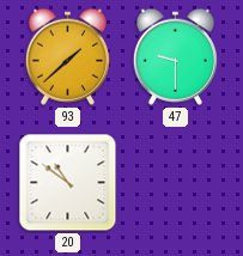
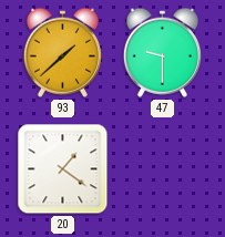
20: 10:51 -> 1:21
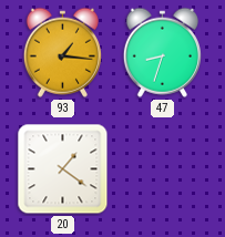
93: 1:38 -> 1:16
47: 9:30 -> 8:33
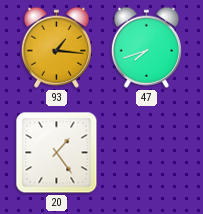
47: 8:33 -> 7:42
20: 1:21 -> 1:24
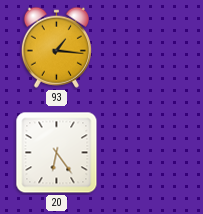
47: 7:42 -> none
20: 1:24 -> 6:24
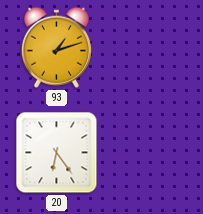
93: 1:16 -> 1:12
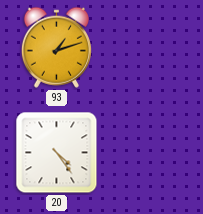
20: 6:24 -> 4:24
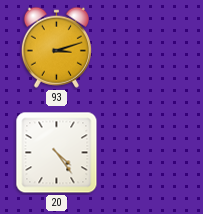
93: 1:12 -> 3:12
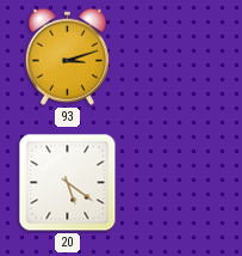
20: 4:24 -> 5:21
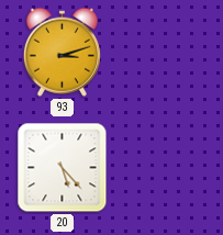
20: 5:21 -> 5:23
